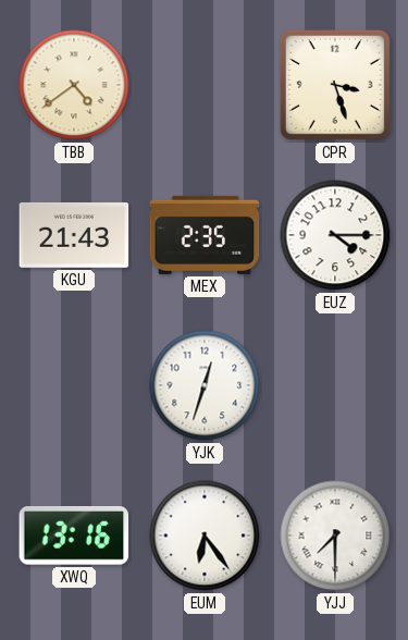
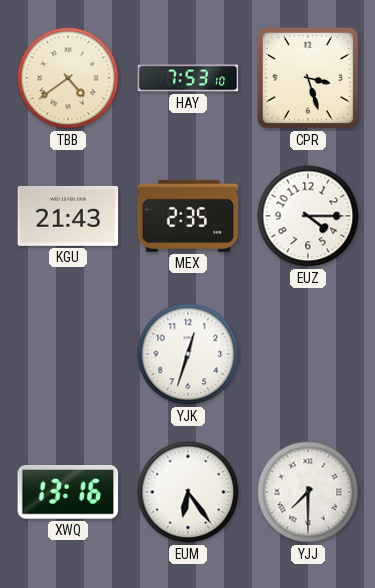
HAY: none -> 7:53
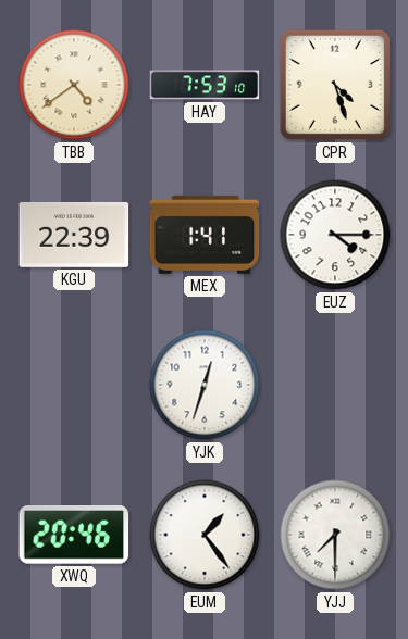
CPR: 3:27 -> 4:27
KGU: 21:43 -> 22:39
MEX: 2:35 -> 1:41
XWQ: 13:16 -> 20:46
EUM: 6:24 -> 1:24
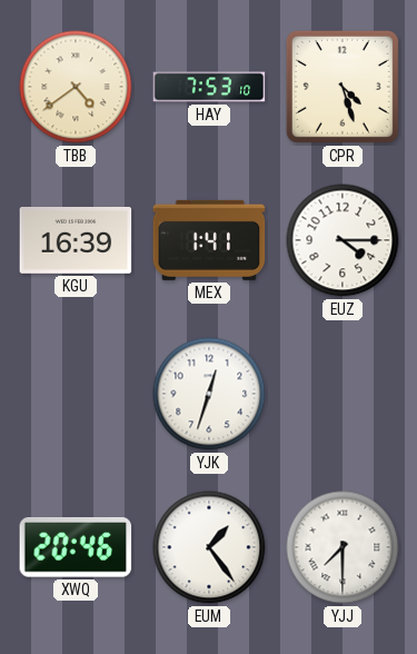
KGU: 22:39 -> 16:39
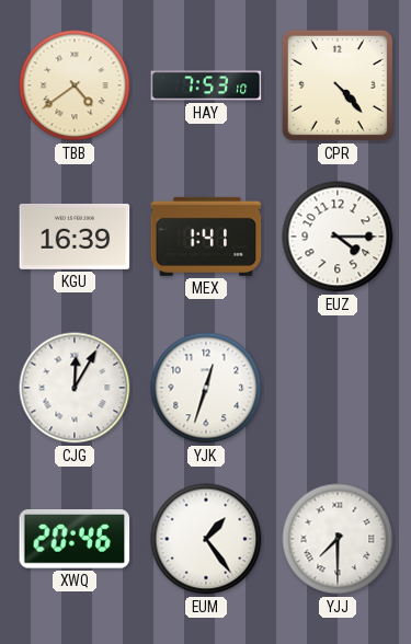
CPR: 4:27 -> 4:23
CJG: none -> 12:05
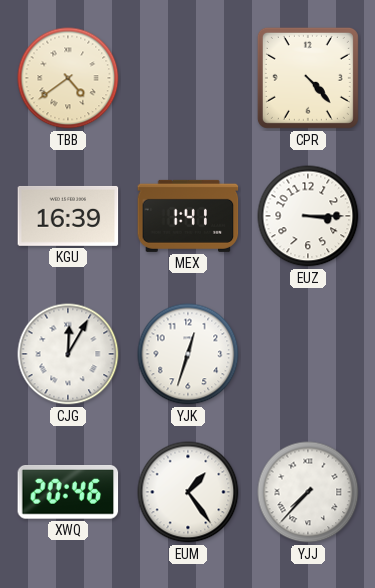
HAY: 7:53 -> none
EUZ: 4:15 -> 3:15
YJJ: 7:30 -> 7:37
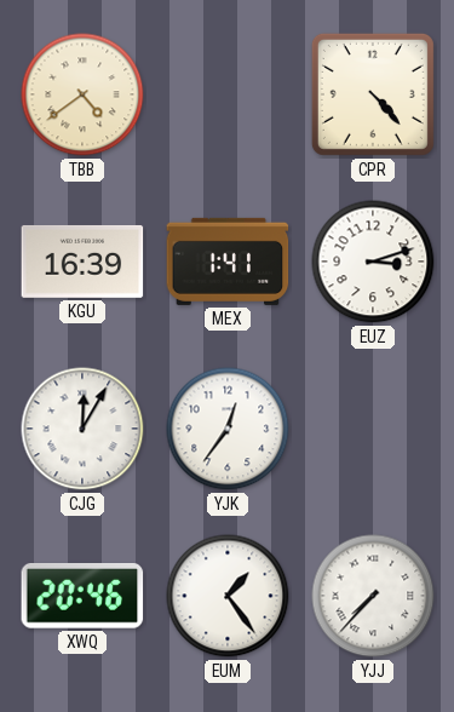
EUZ: 3:15 -> 3:12
YJK: 12:33 -> 12:36
